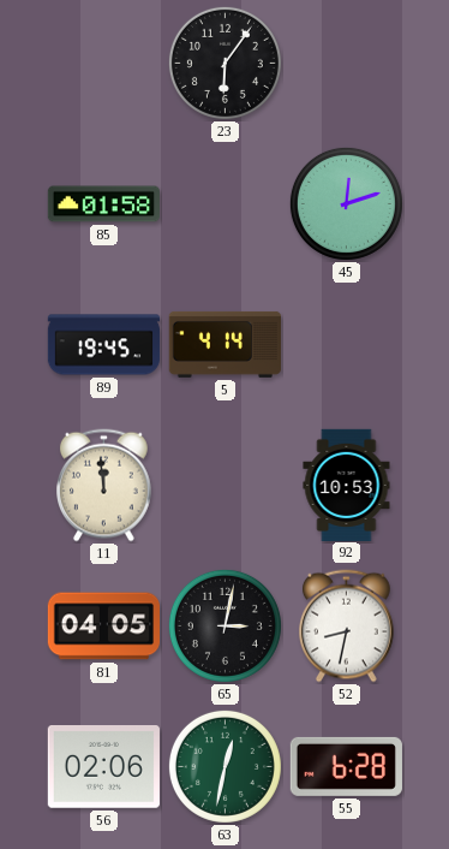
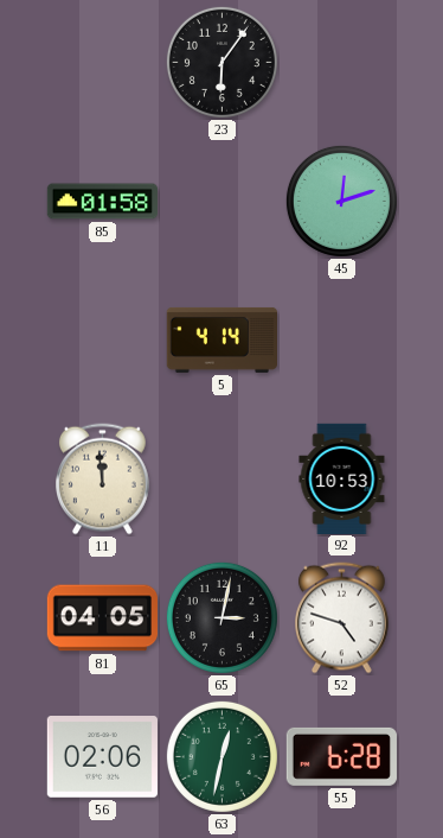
89: 19:45 -> none
52: 8:32 -> 4:48
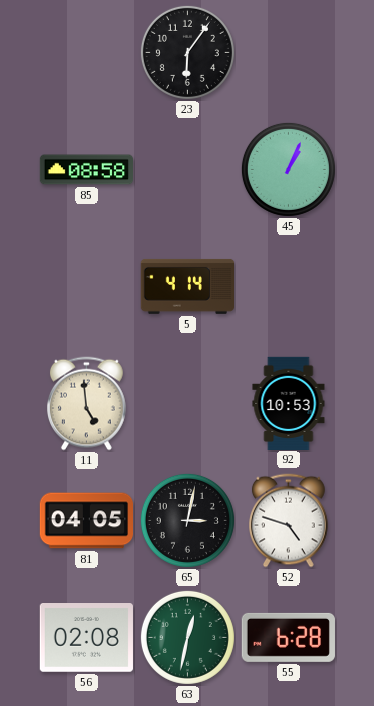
85: 01:58 -> 08:58
45: 12:12 -> 1:04
11: 11:59 -> 4:59
56: 02:06 -> 02:08
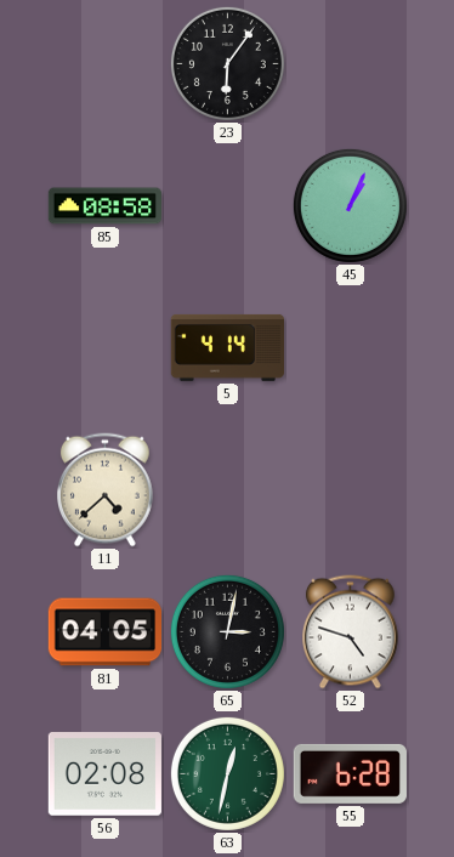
11: 4:59 -> 4:38
92: 10:53 -> none
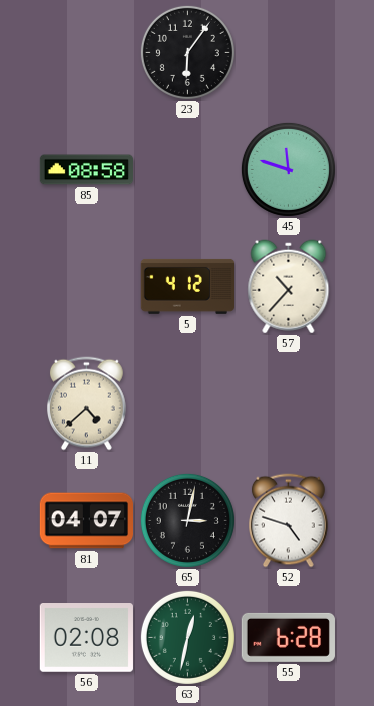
45: 1:04 -> 11:48
5: 4:14 -> 4:12
57: none -> 10:37
81: 04:05 -> 04:07
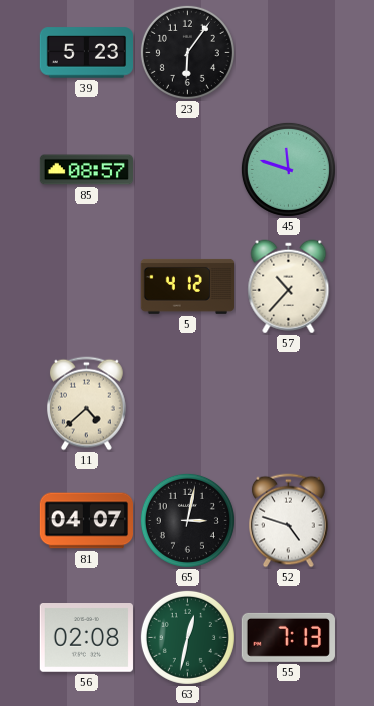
39: none -> 5:23
85: 08:58 -> 08:57
55: 6:28 -> 7:13
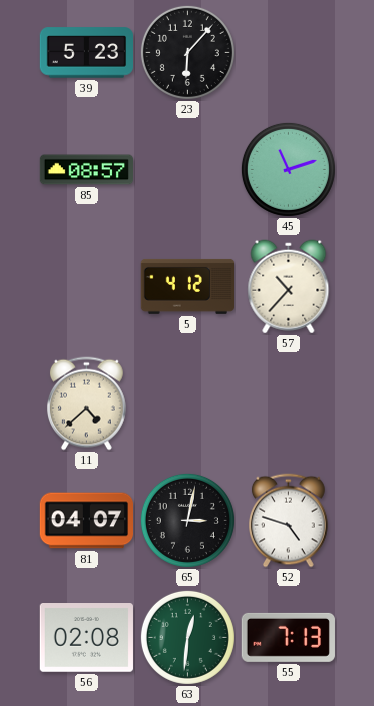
23: 6:06 -> 6:07
45: 11:48 -> 11:12
63: 12:32 -> 12:31
